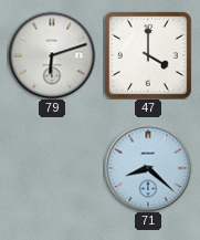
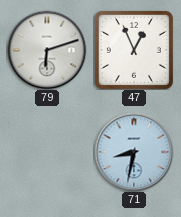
47: 4:00 -> 12:56
71: 8:22 -> 8:32
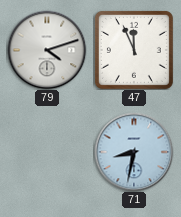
79: 6:12 -> 4:12
47: 12:56 -> 11:56
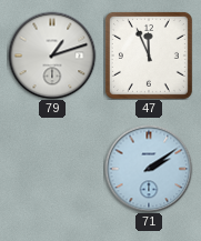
79: 4:12 -> 1:12
71: 8:32 -> 2:09
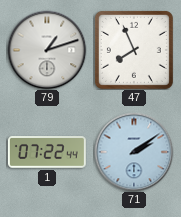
47: 11:56 -> 7:56
1: none -> 07:22
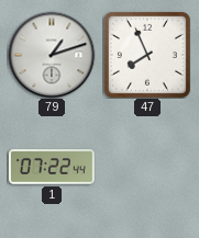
71: 2:09 -> none
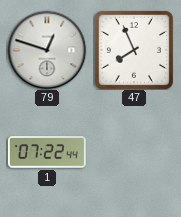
79: 1:12 -> 12:48
